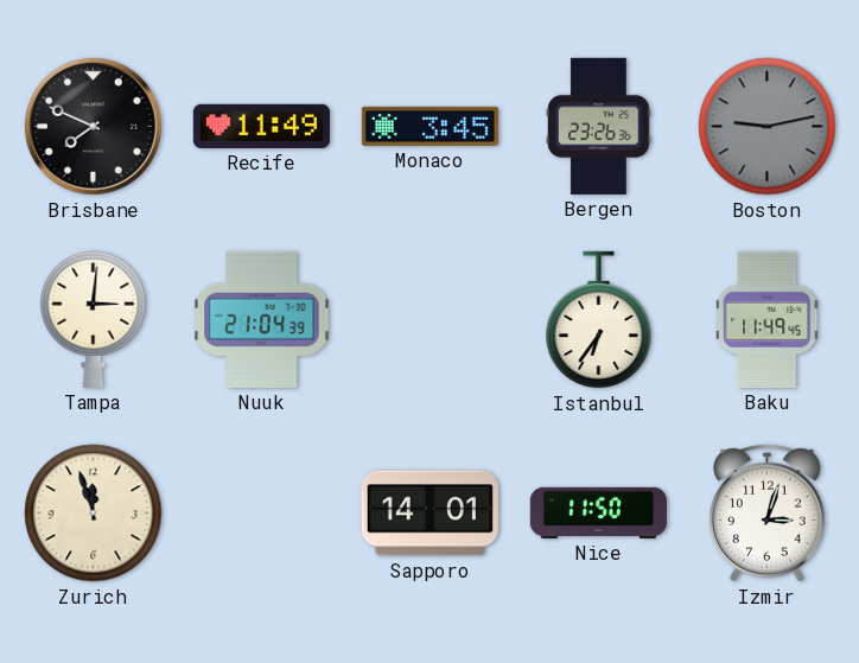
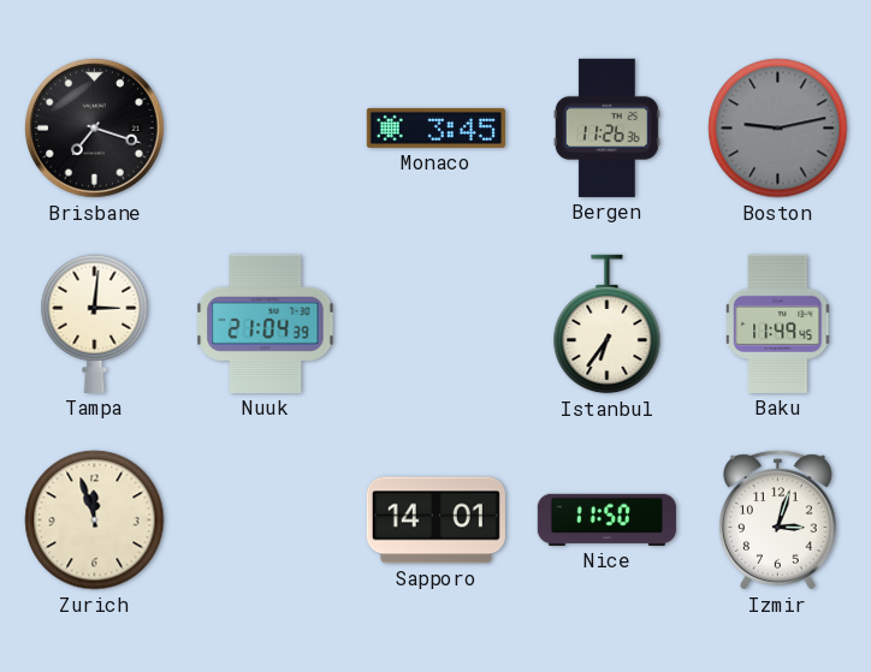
Brisbane: 7:49 -> 7:18
Recife: 11:49 -> none
Bergen: 23:26 -> 11:26
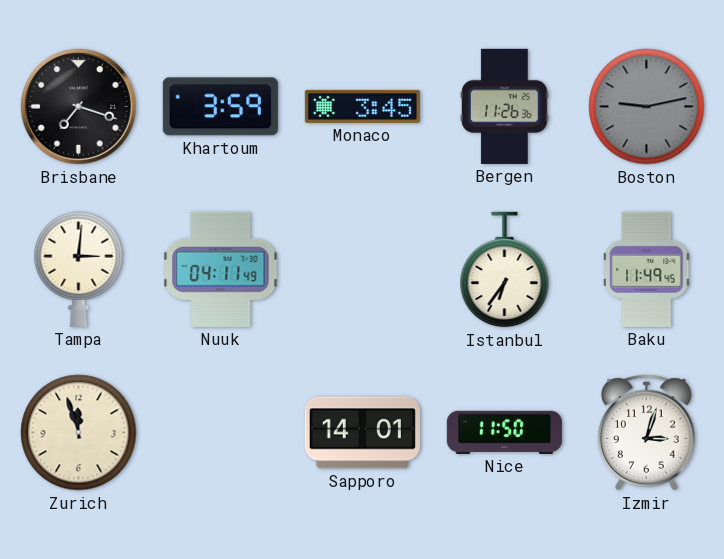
Khartoum: none -> 3:59
Nuuk: 21:04 -> 04:11
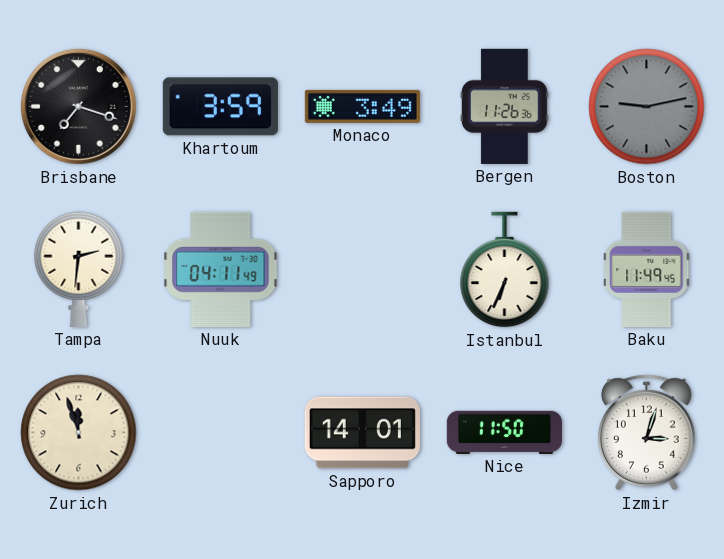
Monaco: 3:45 -> 3:49
Tampa: 3:01 -> 2:31
Istanbul: 6:36 -> 6:34
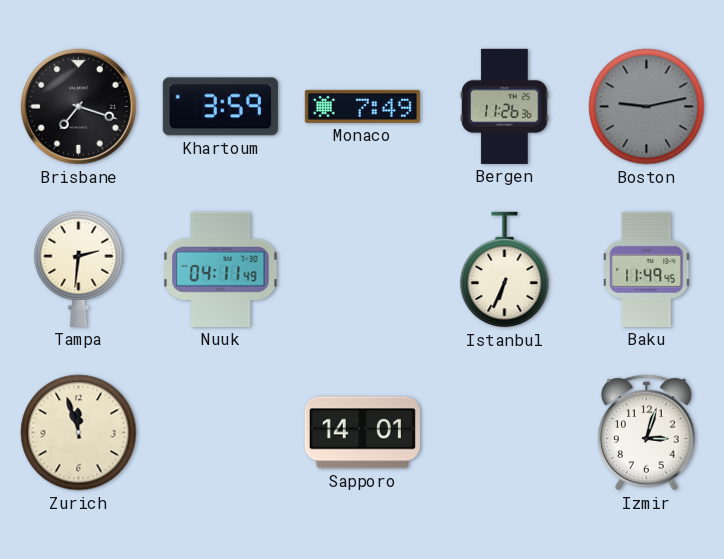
Monaco: 3:49 -> 7:49
Nice: 11:50 -> none
